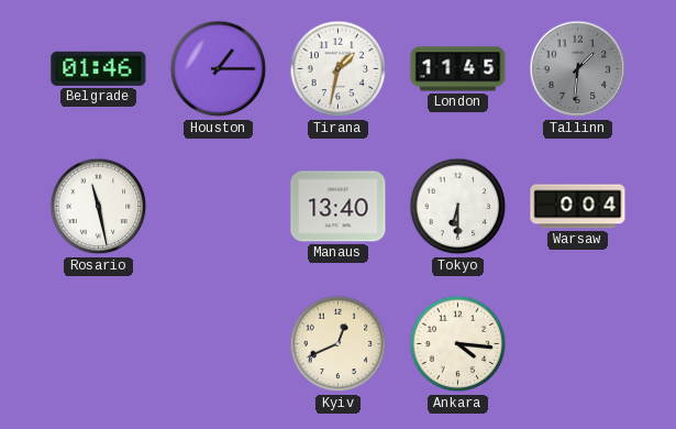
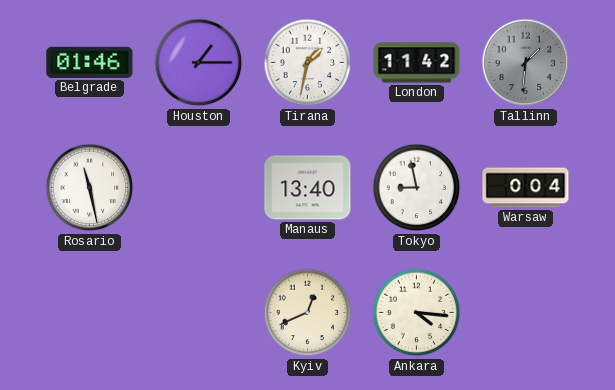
London: 11:45 -> 11:42
Tokyo: 6:30 -> 8:58
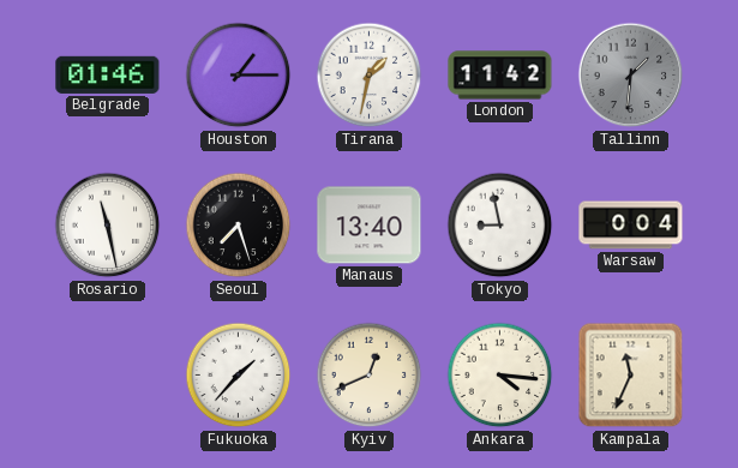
Seoul: none -> 7:27
Fukuoka: none -> 1:37
Kampala: none -> 11:34
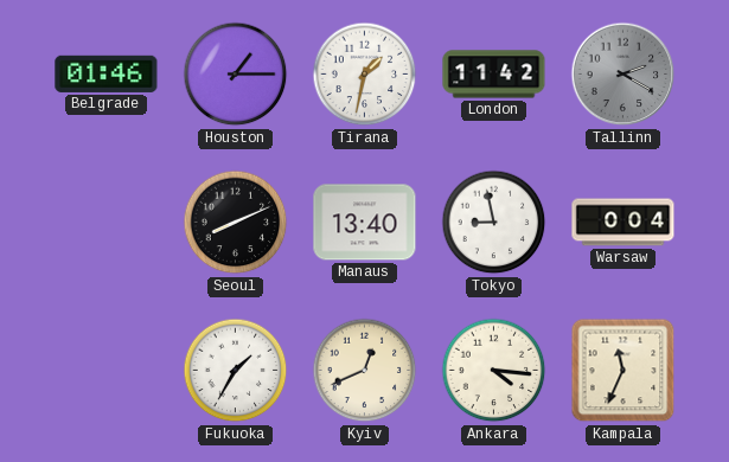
Tallinn: 1:31 -> 2:20
Rosario: 11:28 -> none
Seoul: 7:27 -> 8:11
Fukuoka: 1:37 -> 1:35
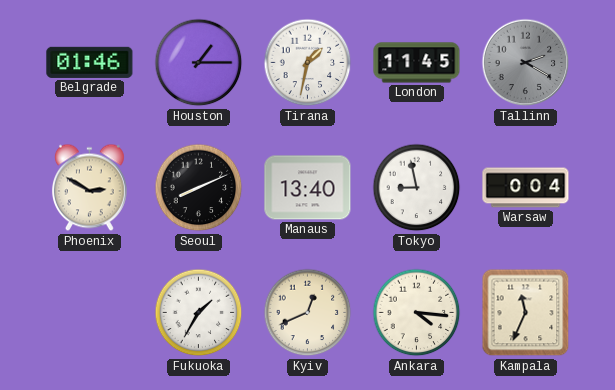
London: 11:42 -> 11:45
Phoenix: none -> 2:50
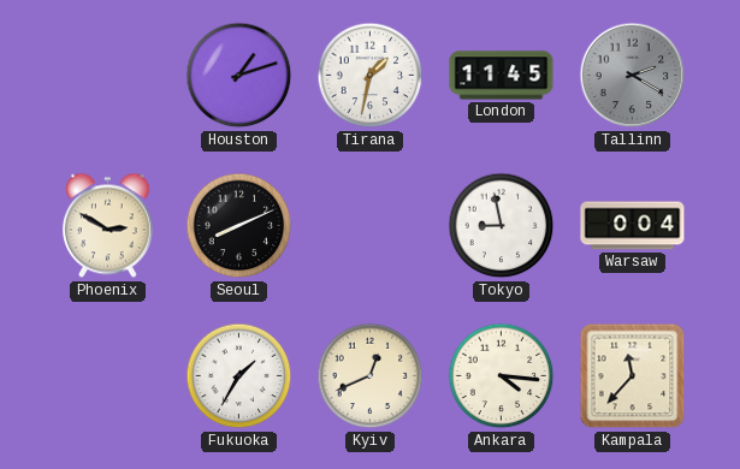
Belgrade: 01:46 -> none
Houston: 1:15 -> 1:12
Manaus: 13:40 -> none
Kampala: 11:34 -> 11:37
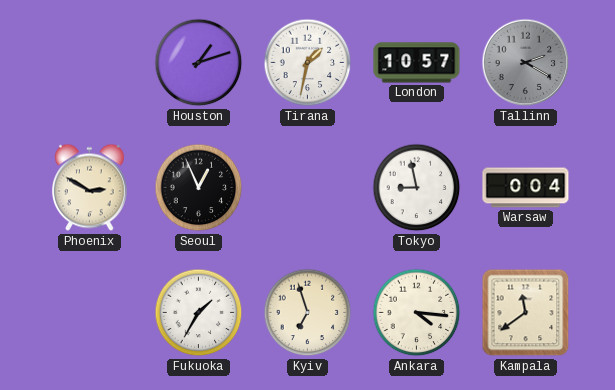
London: 11:45 -> 10:57
Seoul: 8:11 -> 12:56
Kyiv: 12:41 -> 6:57
Kampala: 11:37 -> 11:39
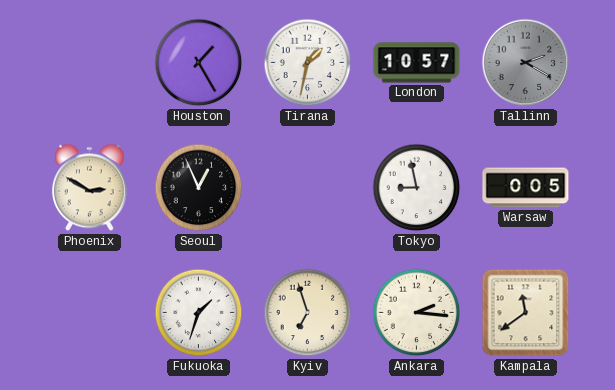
Houston: 1:12 -> 1:25
Warsaw: 0:04 -> 0:05
Fukuoka: 1:35 -> 1:33
Ankara: 4:16 -> 2:16
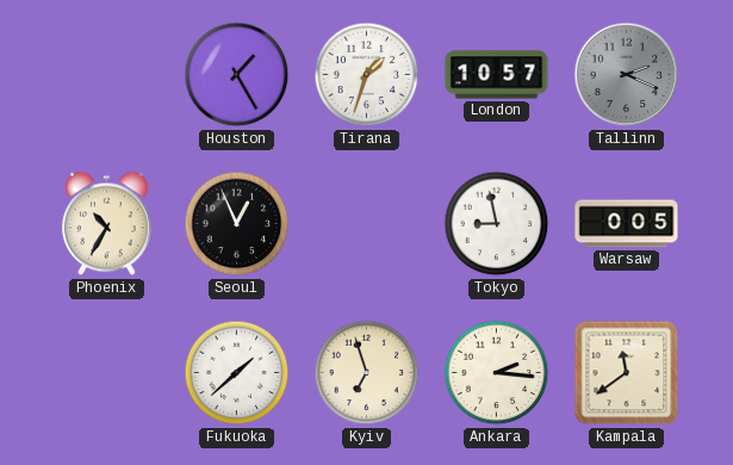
Tirana: 1:32 -> 1:33
Tallinn: 2:20 -> 2:19
Phoenix: 2:50 -> 10:35
Fukuoka: 1:33 -> 1:38
